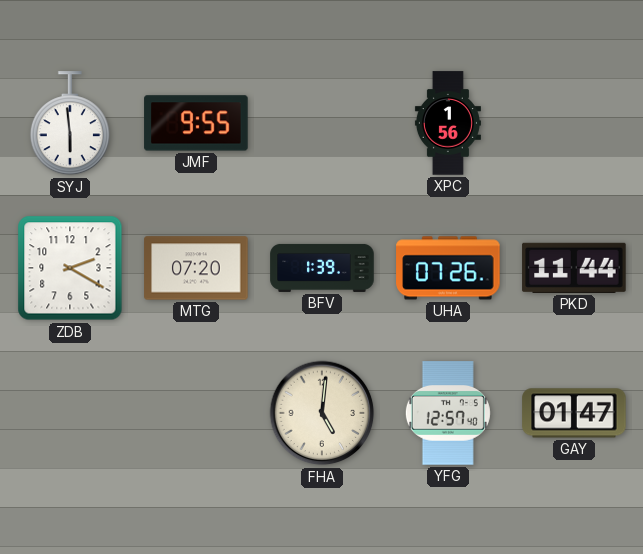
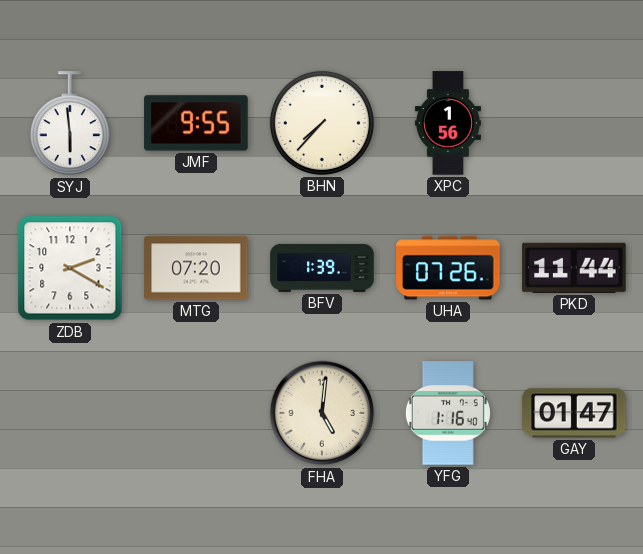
BHN: none -> 7:37
YFG: 12:57 -> 1:16
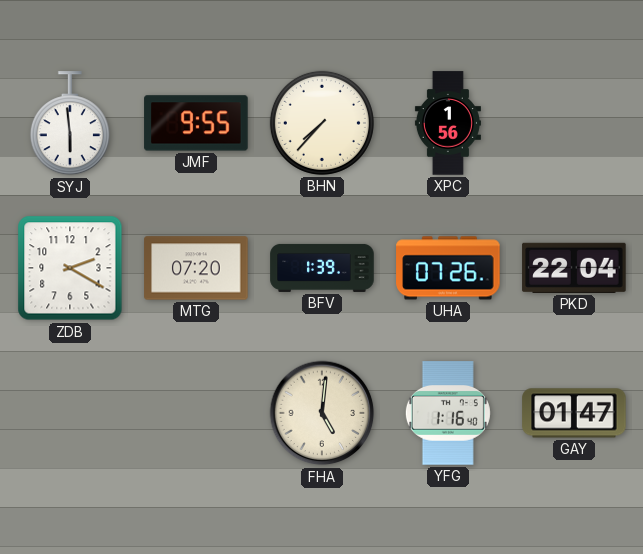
PKD: 11:44 -> 22:04
